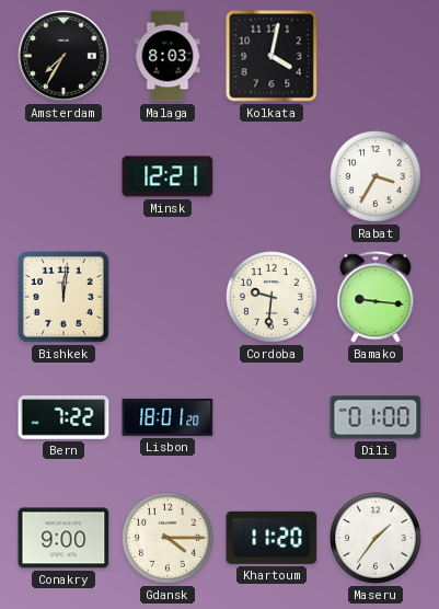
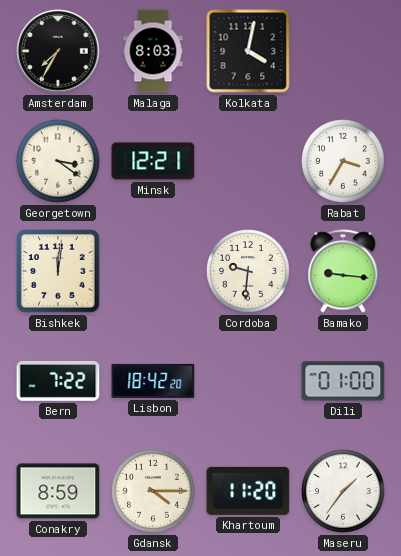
Georgetown: none -> 3:21
Lisbon: 18:01 -> 18:42
Conakry: 9:00 -> 8:59
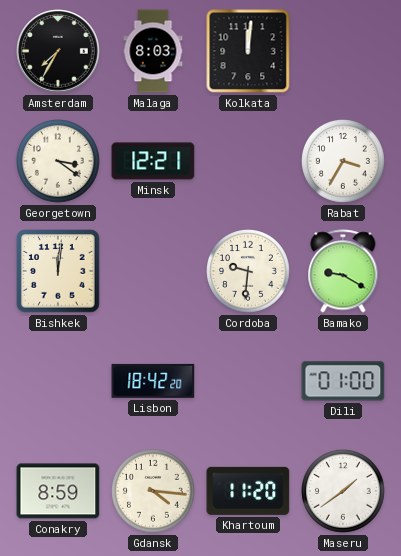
Kolkata: 4:02 -> 12:01
Bamako: 9:16 -> 9:20
Bern: 7:22 -> none
Gdansk: 4:15 -> 4:16
Maseru: 1:36 -> 1:39
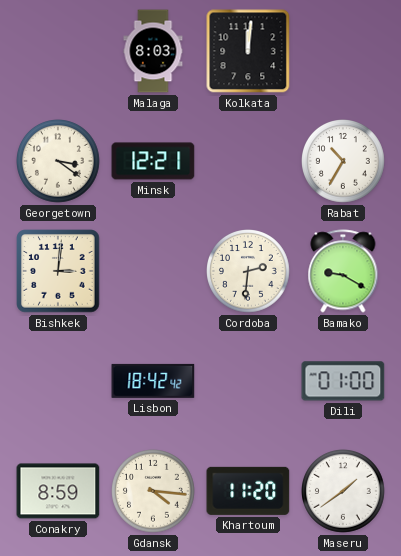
Amsterdam: 7:35 -> none
Rabat: 3:35 -> 10:35
Bishkek: 12:01 -> 3:01
Cordoba: 9:31 -> 2:31
Lisbon: 18:42:20 -> 18:42:42
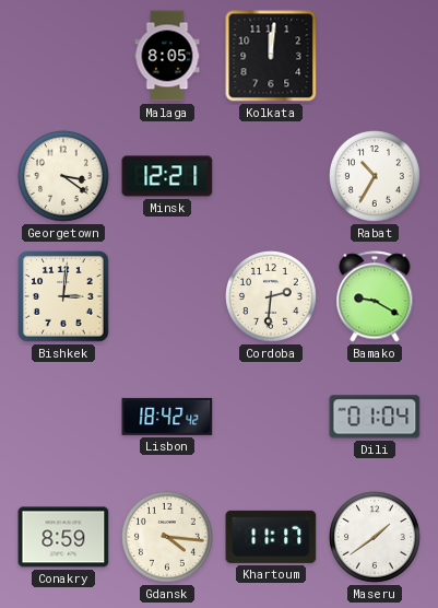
Malaga: 8:03 -> 8:05
Dili: 01:00 -> 01:04
Khartoum: 11:20 -> 11:17
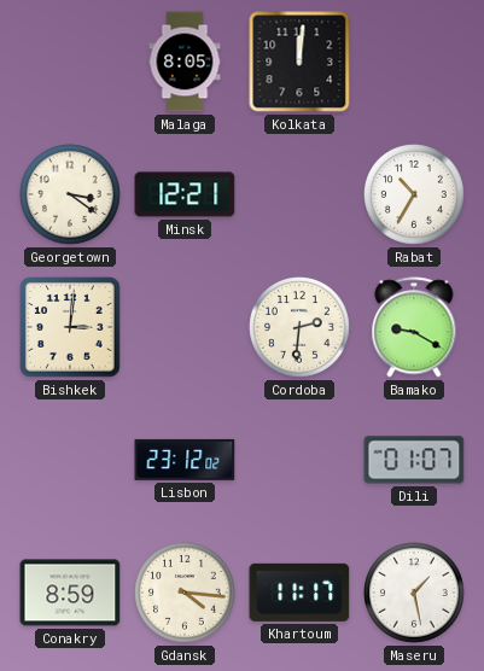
Lisbon: 18:42 -> 23:12
Dili: 01:04 -> 01:07
Maseru: 1:39 -> 1:28
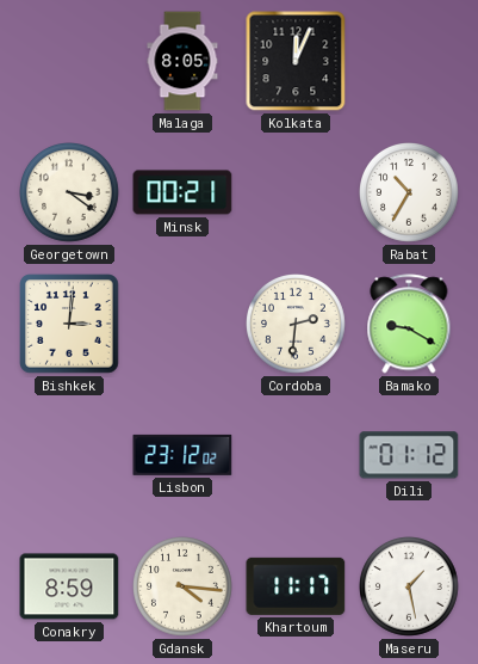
Kolkata: 12:01 -> 12:04
Minsk: 12:21 -> 00:21
Dili: 01:07 -> 01:12
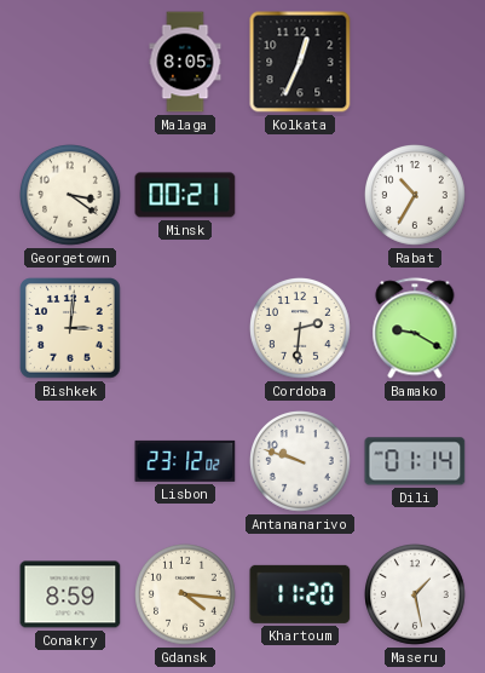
Kolkata: 12:04 -> 12:34
Antananarivo: none -> 9:48
Dili: 01:12 -> 01:14
Khartoum: 11:17 -> 11:20
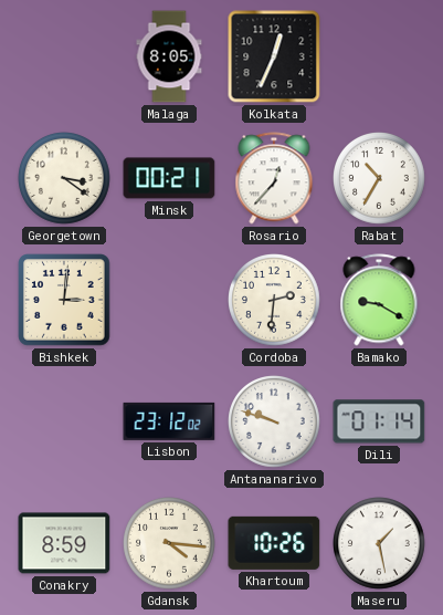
Rosario: none -> 12:37
Khartoum: 11:20 -> 10:26
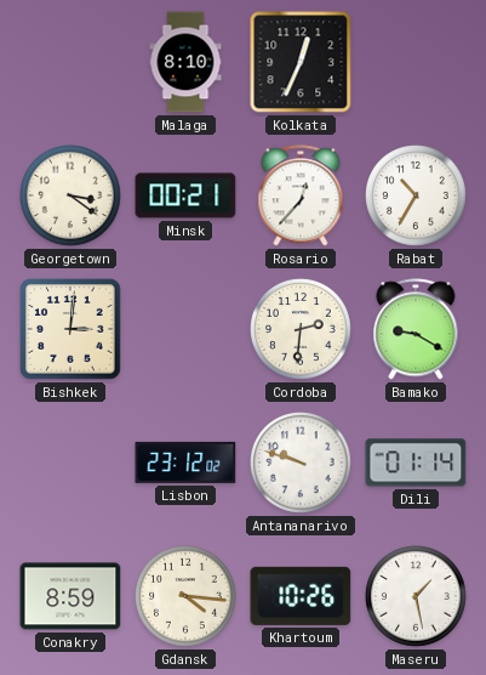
Malaga: 8:05 -> 8:10
